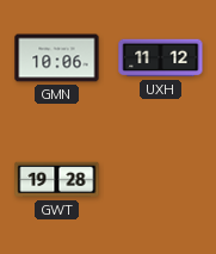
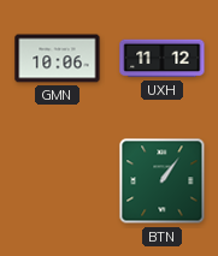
GWT: 19:28 -> none
BTN: none -> 1:06
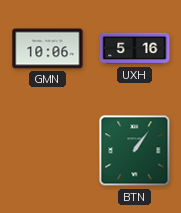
UXH: 11:12 -> 5:16
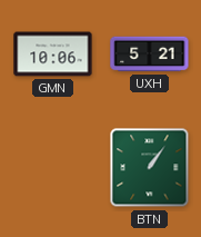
UXH: 5:16 -> 5:21
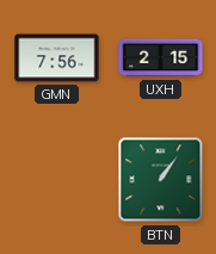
GMN: 10:06 -> 7:56
UXH: 5:21 -> 2:15
